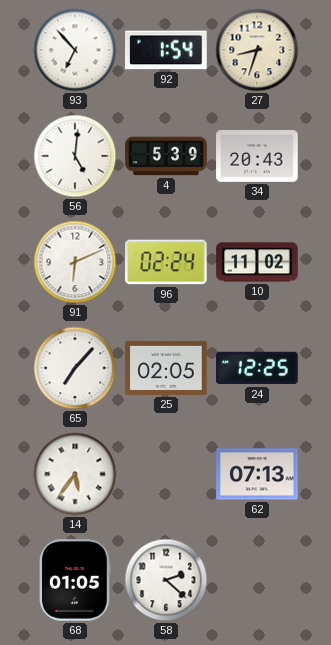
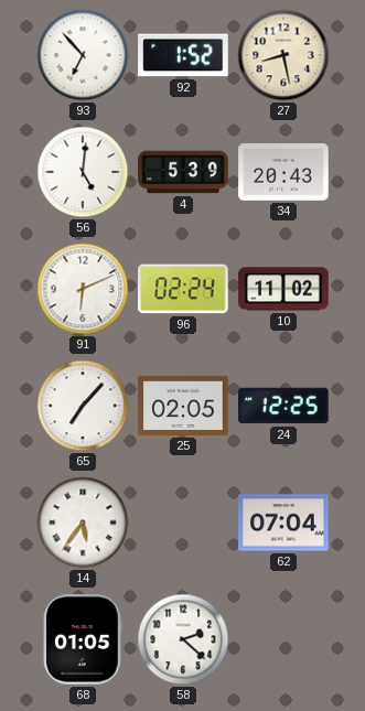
92: 1:54 -> 1:52
27: 8:33 -> 8:28
62: 07:13 -> 07:04
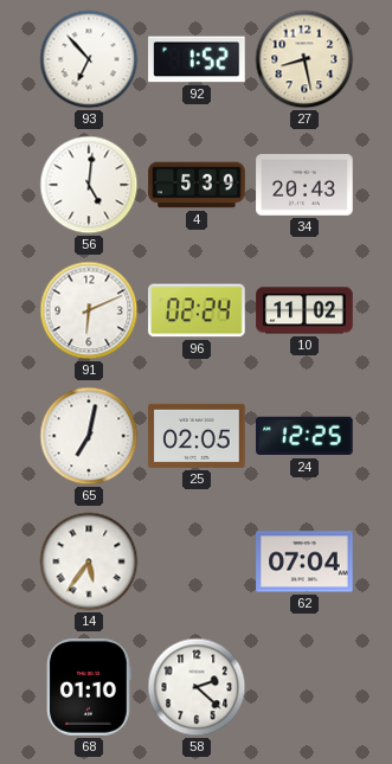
65: 7:07 -> 7:02
68: 01:05 -> 01:10
